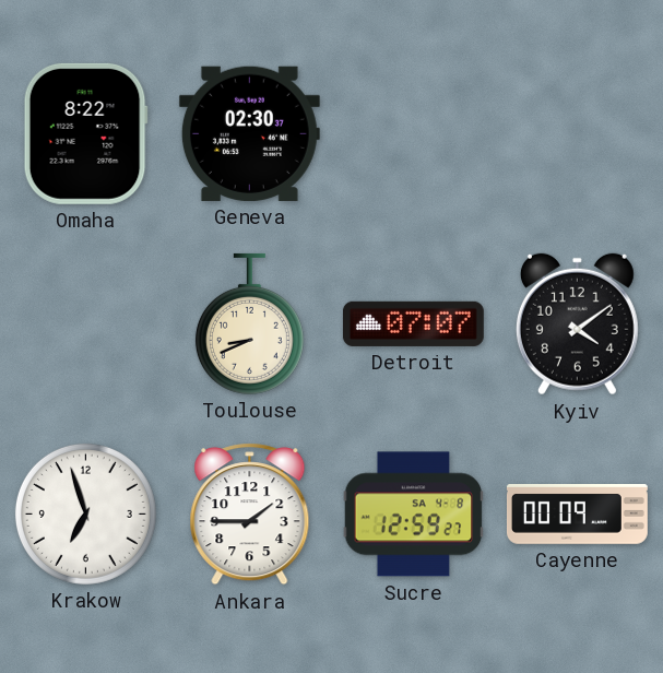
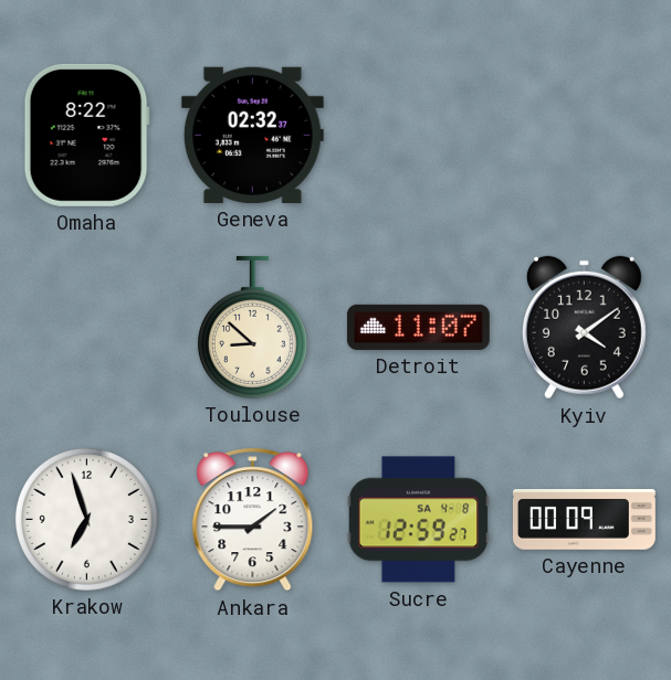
Geneva: 02:30 -> 02:32
Toulouse: 8:41 -> 8:52
Detroit: 07:07 -> 11:07
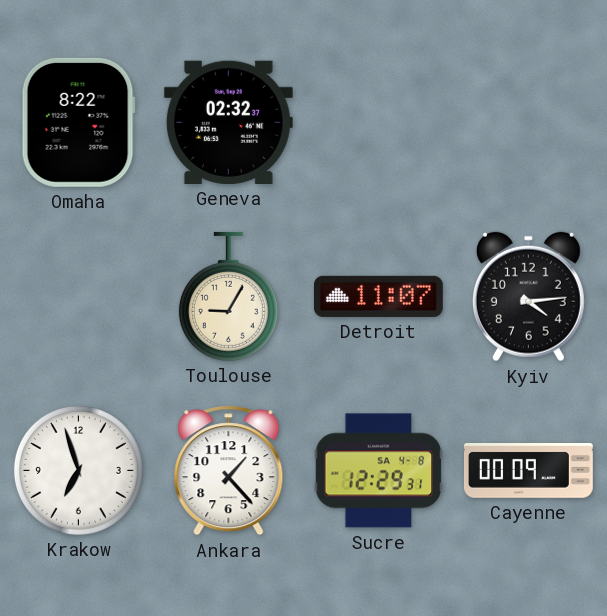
Toulouse: 8:52 -> 9:05
Kyiv: 4:09 -> 4:14
Ankara: 1:45 -> 1:23
Sucre: 12:59 -> 12:29
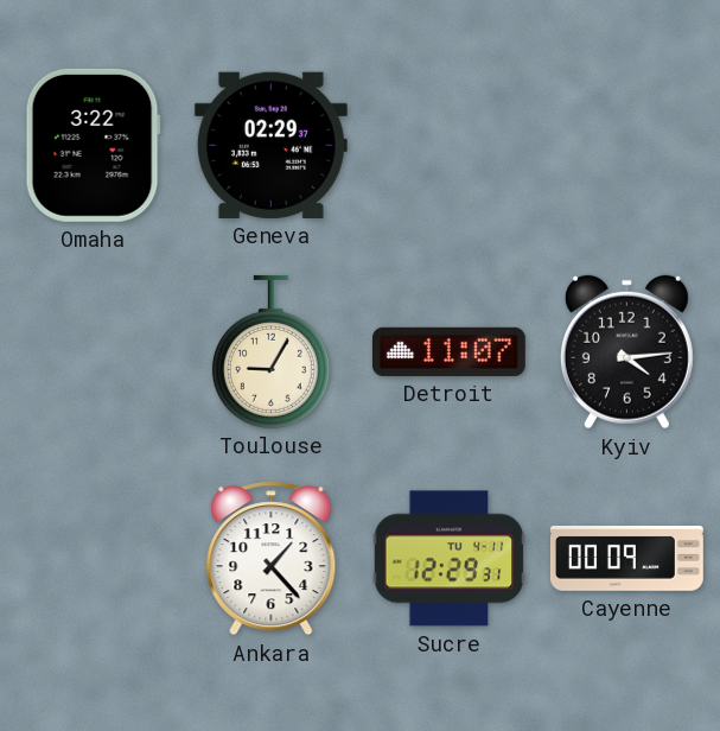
Omaha: 8:22 -> 3:22
Geneva: 02:32 -> 02:29
Krakow: 6:57 -> none
Sucre date: SA 4-8 -> TU 4-11
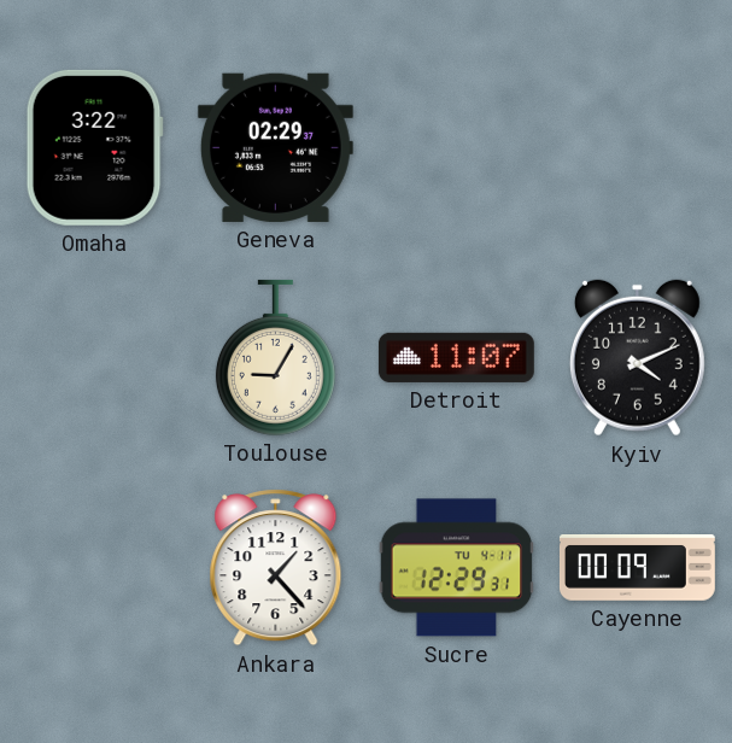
Kyiv: 4:14 -> 4:11
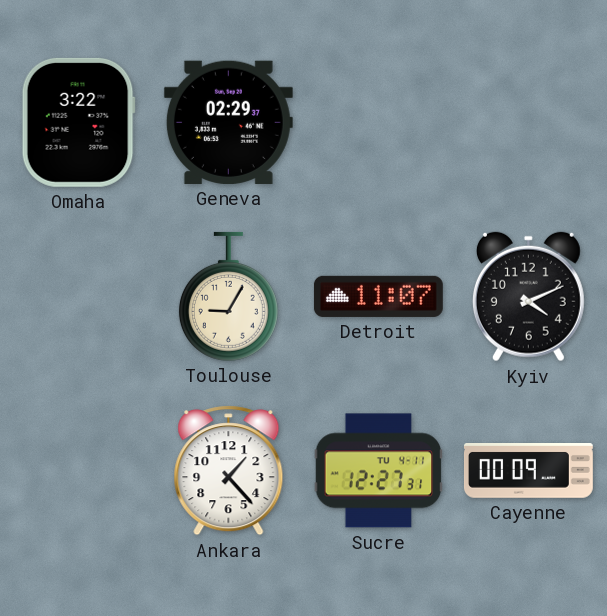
Sucre: 12:29 -> 12:27
